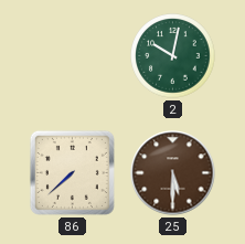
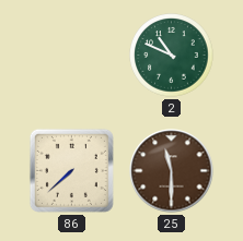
2: 10:02 -> 10:49
25: 5:30 -> 11:30
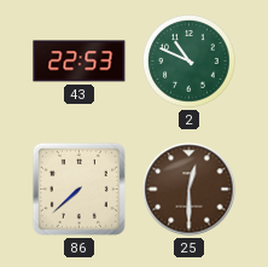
43: none -> 22:53
25: 11:30 -> 12:30
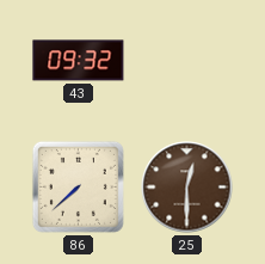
43: 22:53 -> 09:32
2: 10:49 -> none
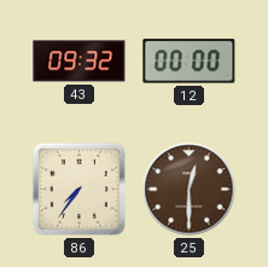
12: none -> 00:00
86: 7:38 -> 7:36
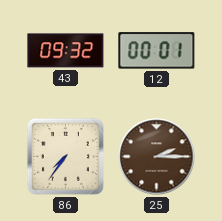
12: 00:00 -> 00:01
25: 12:30 -> 2:15
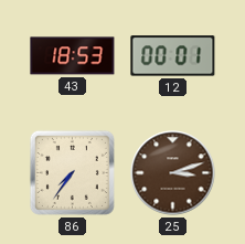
43: 09:32 -> 18:53
25: 2:15 -> 3:12
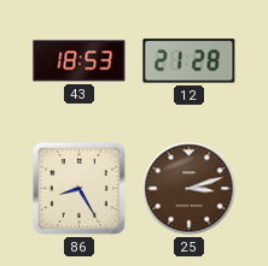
12: 00:01 -> 21:28
86: 7:36 -> 8:25
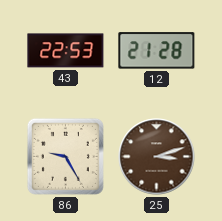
43: 18:53 -> 22:53
86: 8:25 -> 9:25
